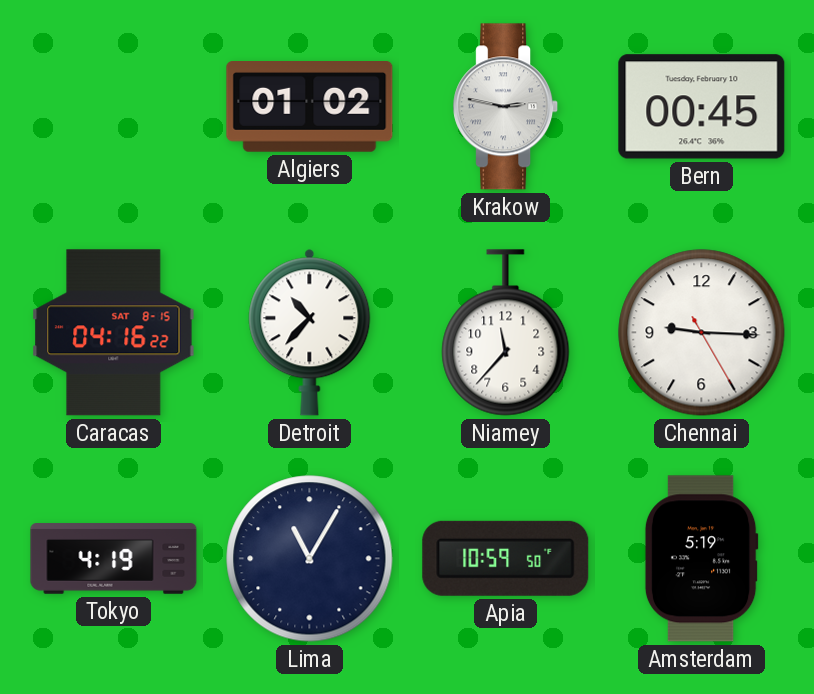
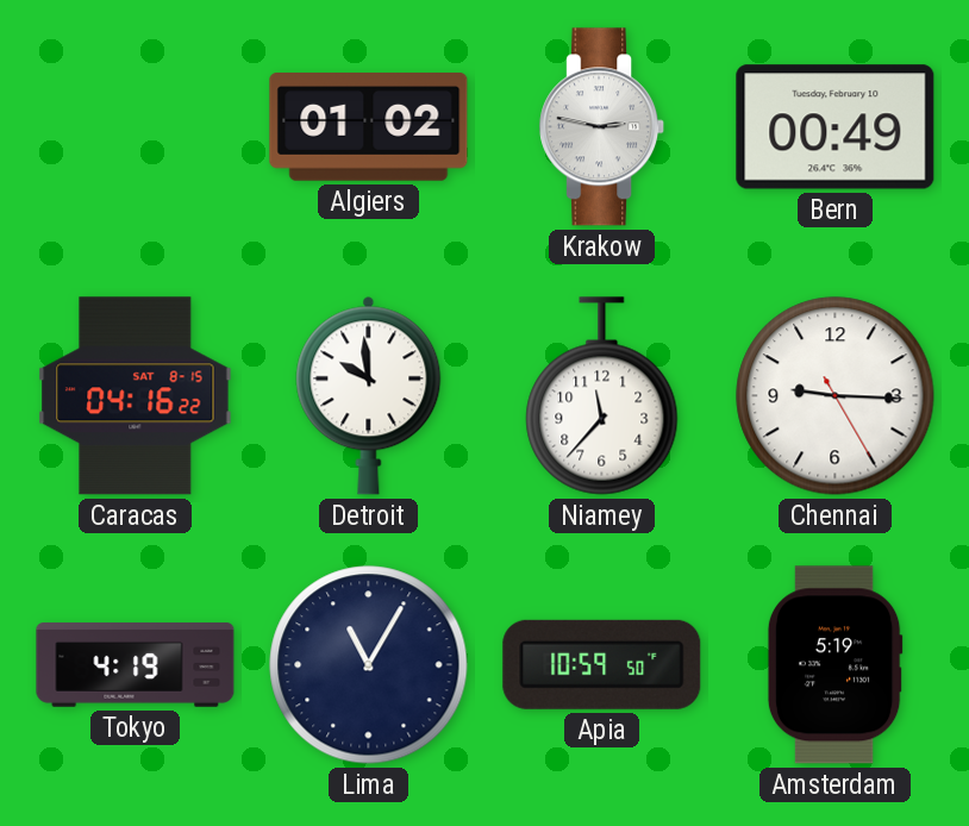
Bern: 00:45 -> 00:49
Detroit: 10:37 -> 9:59
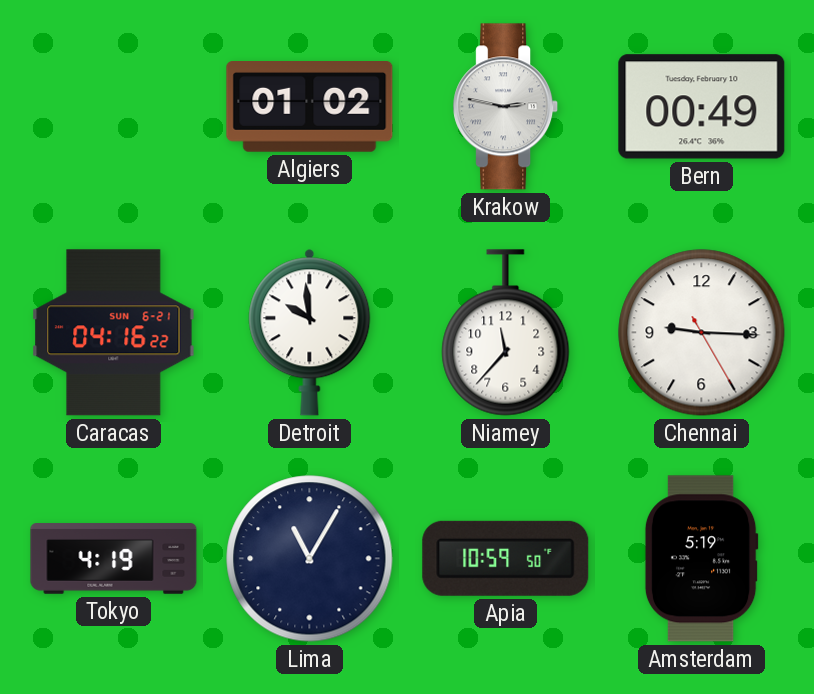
Caracas date: SAT 8-15 -> SUN 6-21
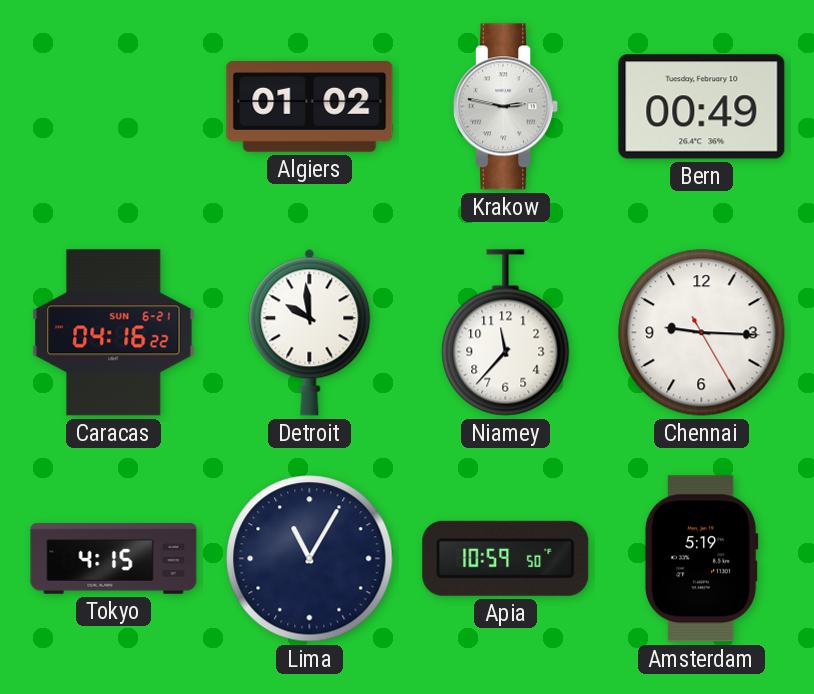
Tokyo: 4:19 -> 4:15
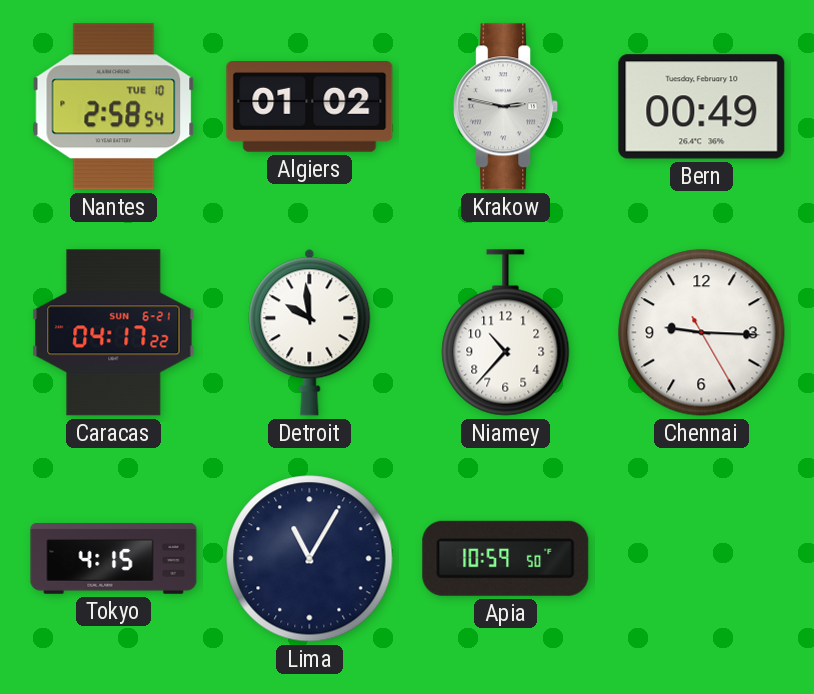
Nantes: none -> 2:58
Caracas: 04:16 -> 04:17
Niamey: 11:37 -> 10:37
Amsterdam: 5:19 -> none
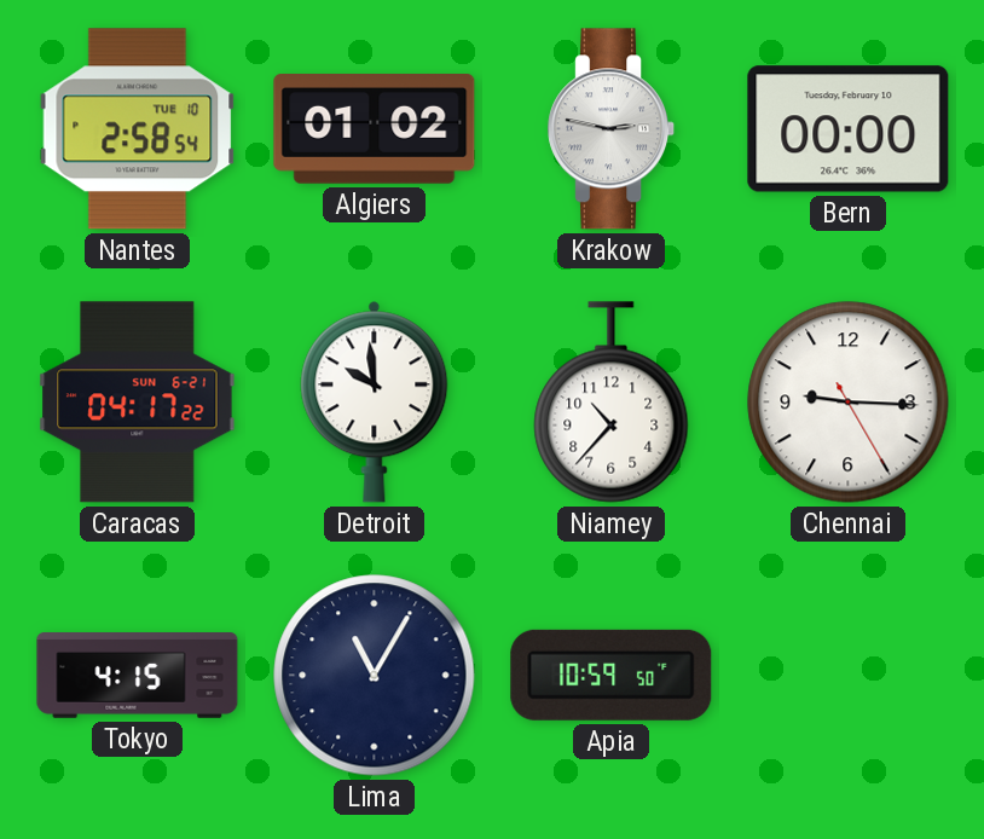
Bern: 00:49 -> 00:00
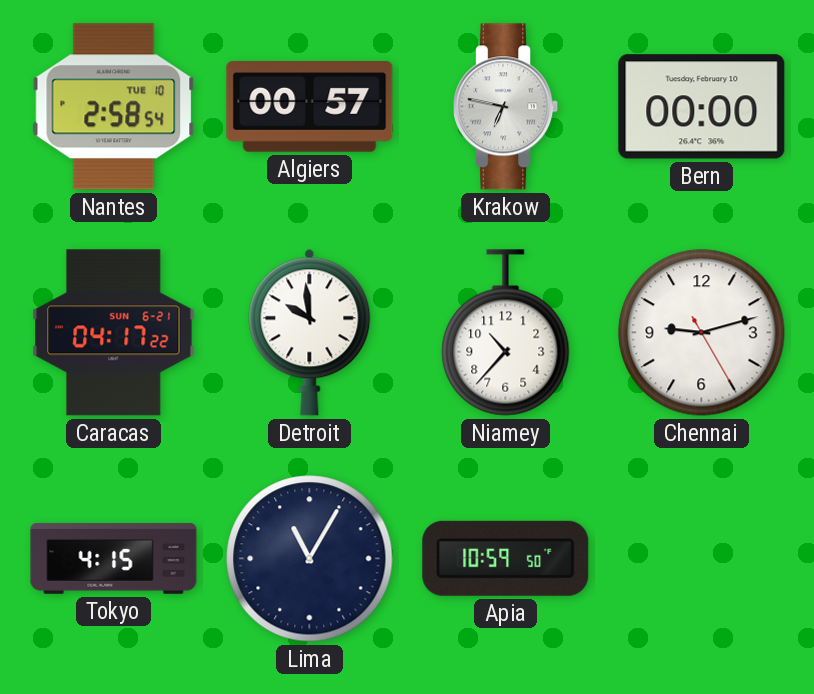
Algiers: 01:02 -> 00:57
Krakow: 2:47 -> 6:47
Chennai: 9:15 -> 9:12
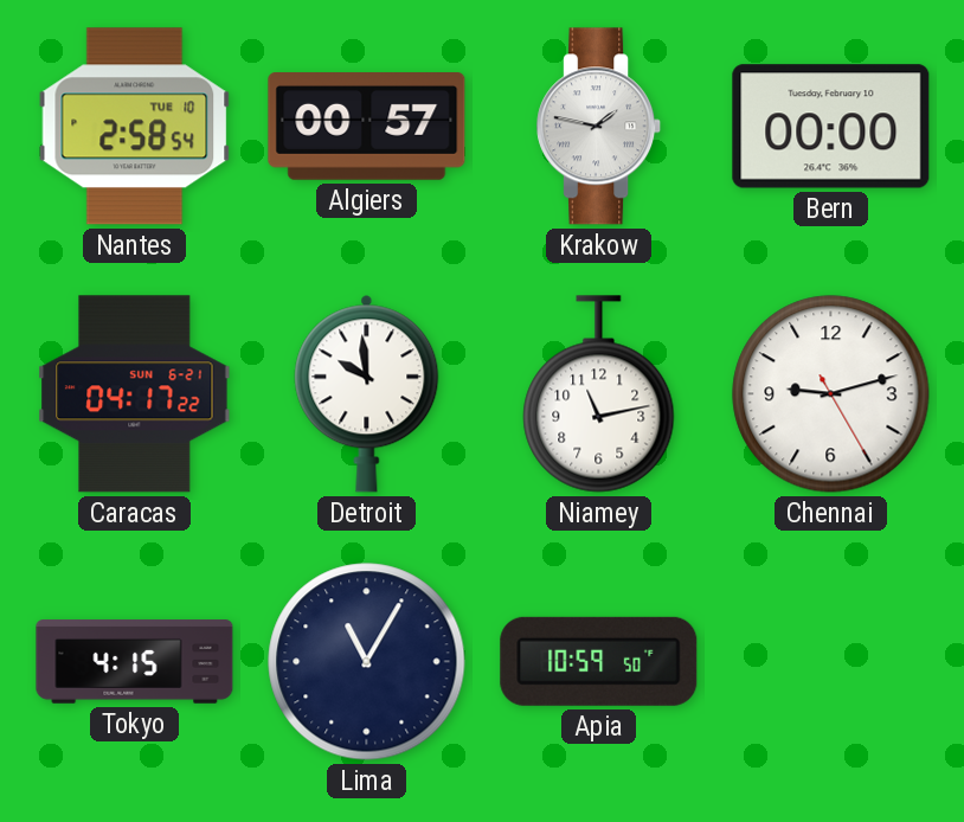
Krakow: 6:47 -> 1:47
Niamey: 10:37 -> 11:13
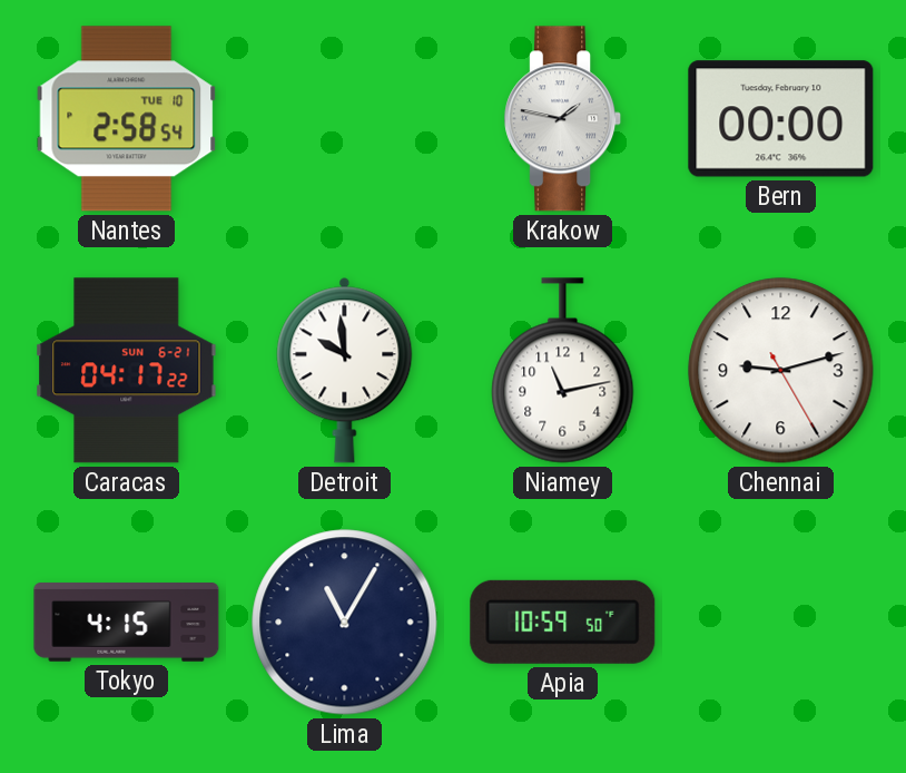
Algiers: 00:57 -> none
